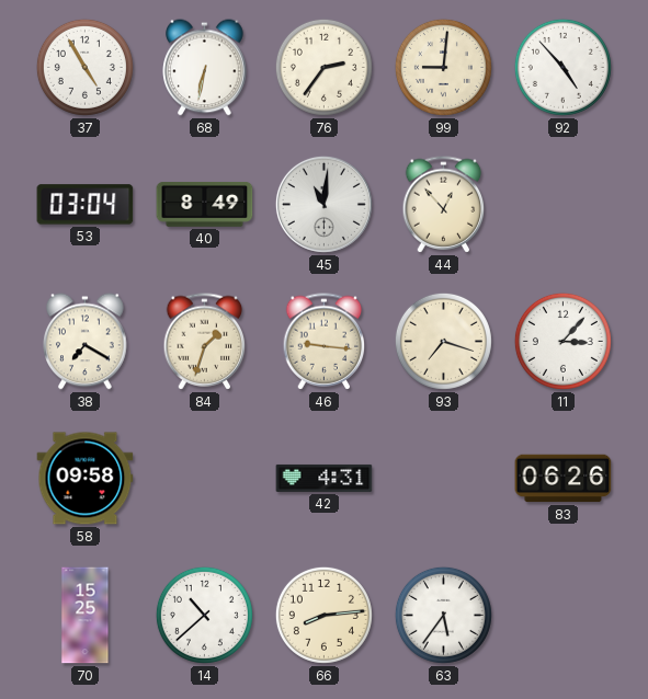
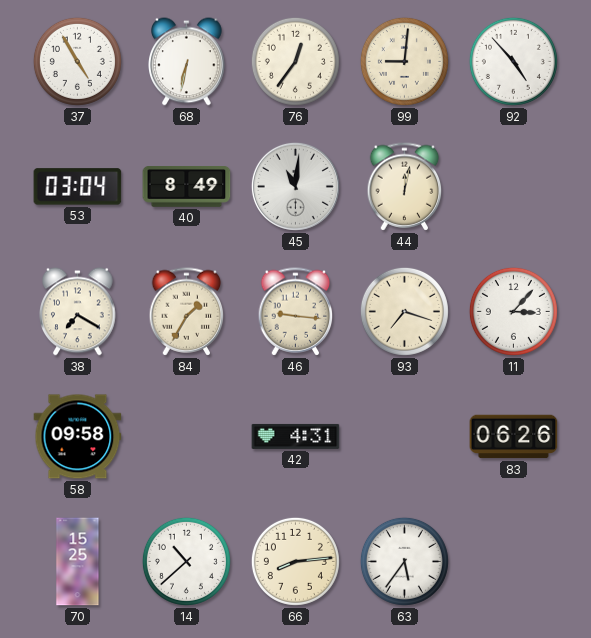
76: 2:36 -> 12:36
44: 12:53 -> 12:02
84: 1:33 -> 1:35
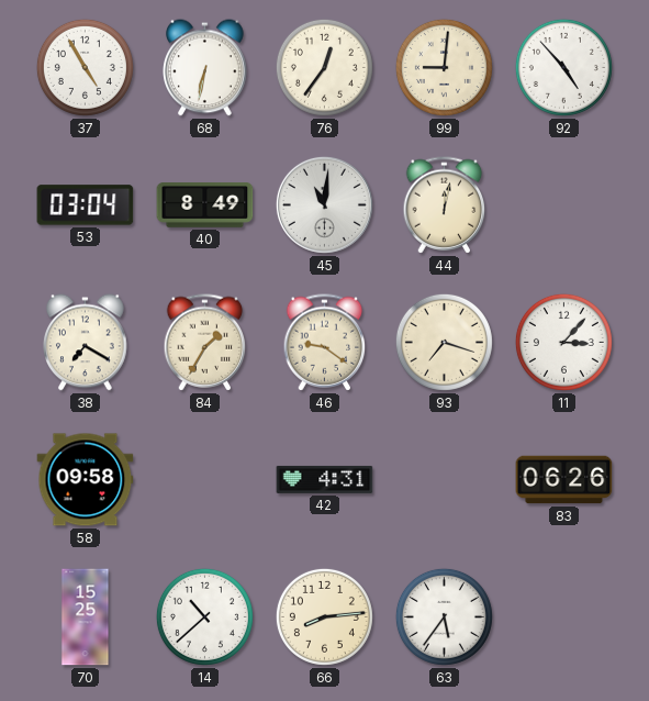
46: 9:16 -> 9:21
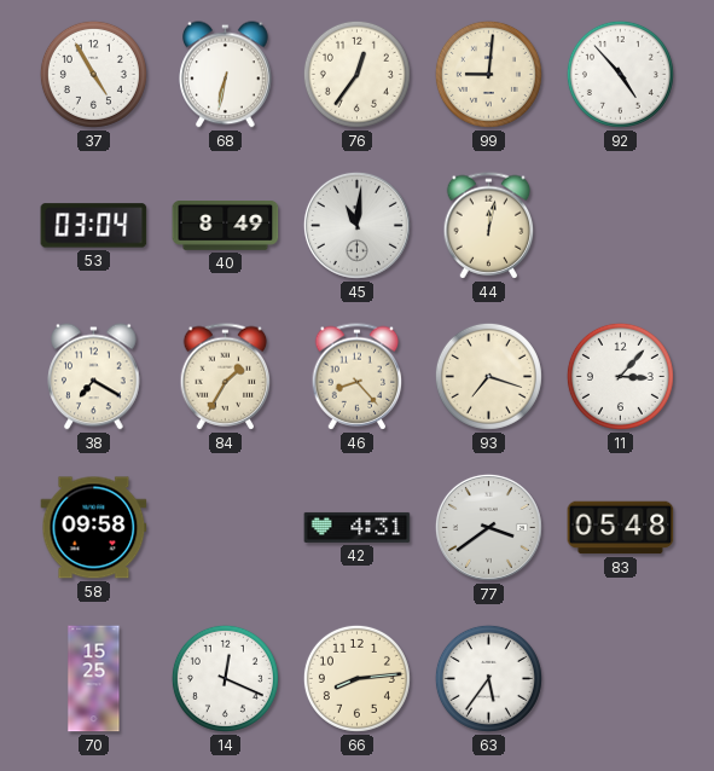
46: 9:21 -> 8:23
77: none -> 3:39
83: 06:26 -> 05:48
14: 10:38 -> 12:19
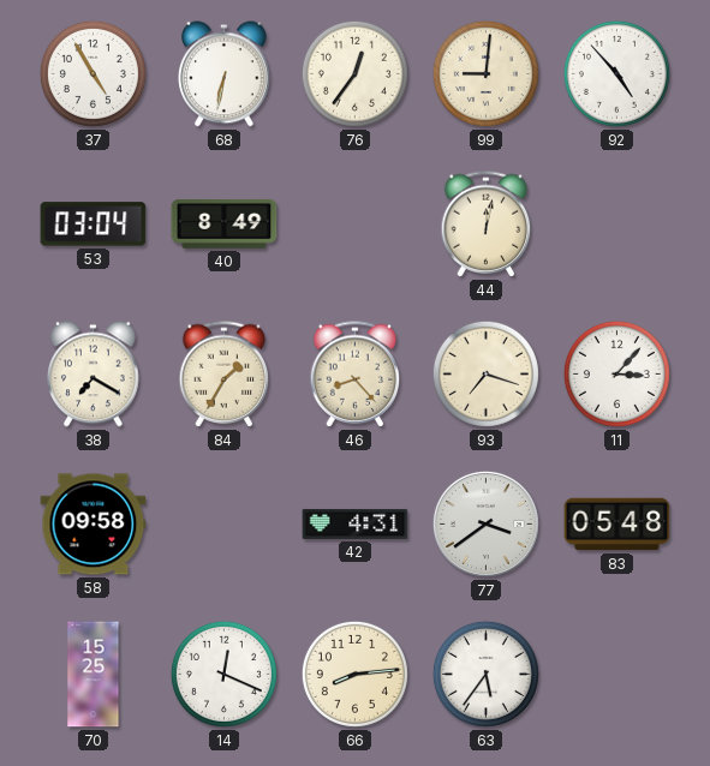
45: 11:01 -> none
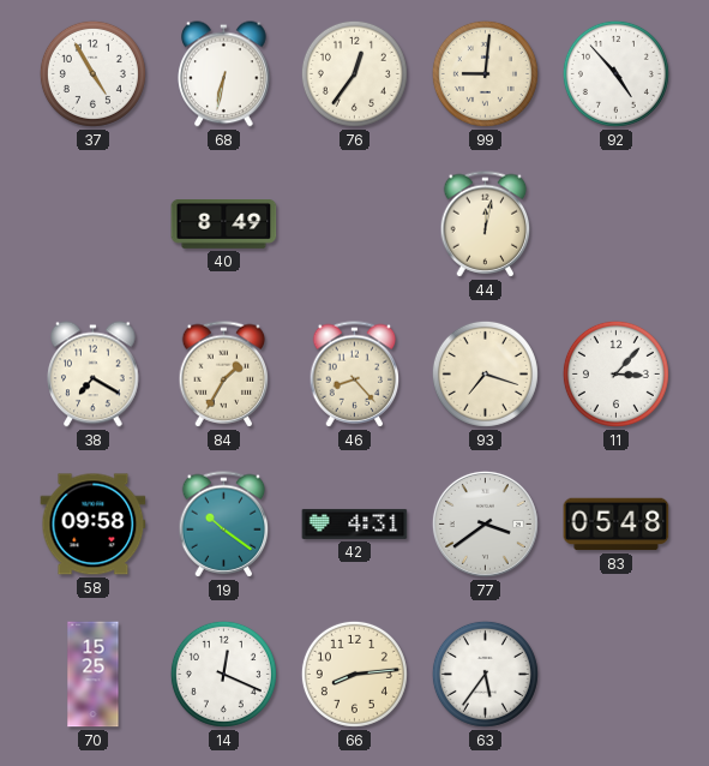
53: 03:04 -> none
19: none -> 10:21
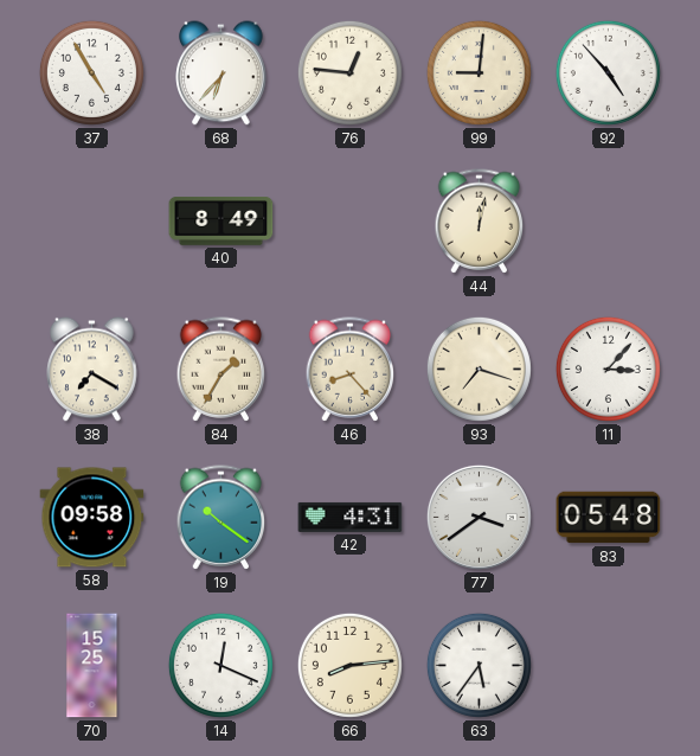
68: 6:32 -> 6:37
76: 12:36 -> 12:46
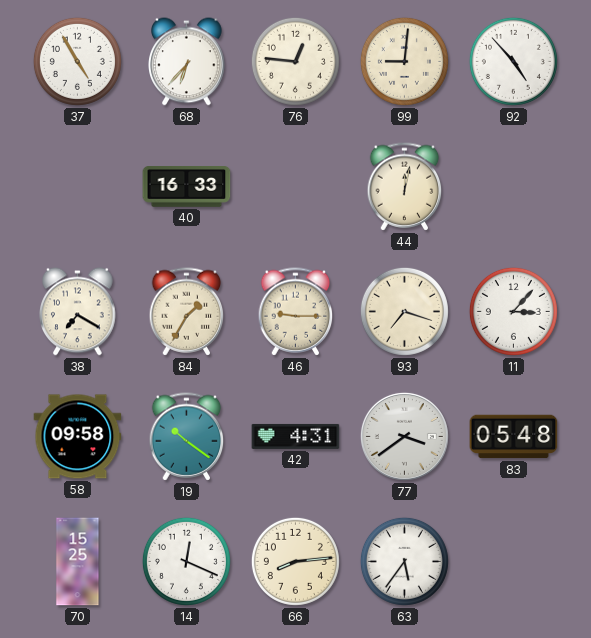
40: 8:49 -> 16:33
46: 8:23 -> 9:15
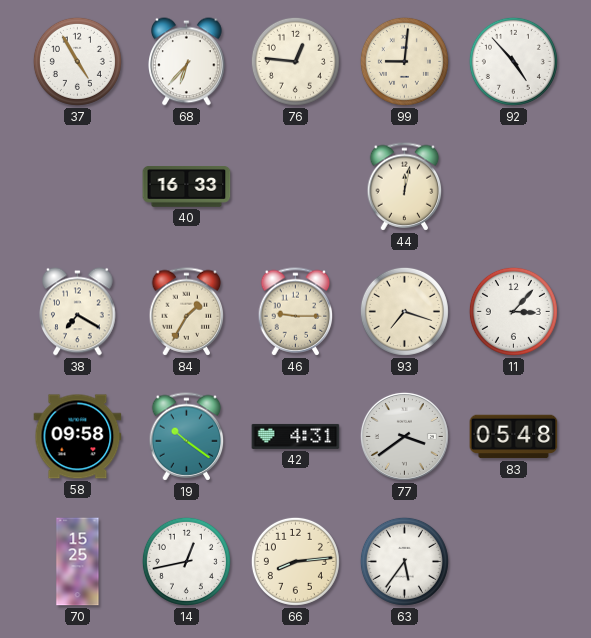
14: 12:19 -> 12:43
